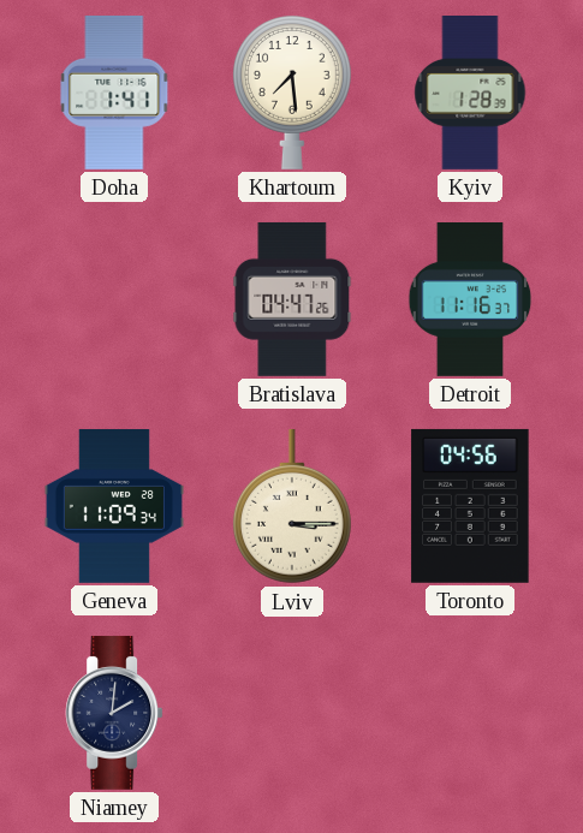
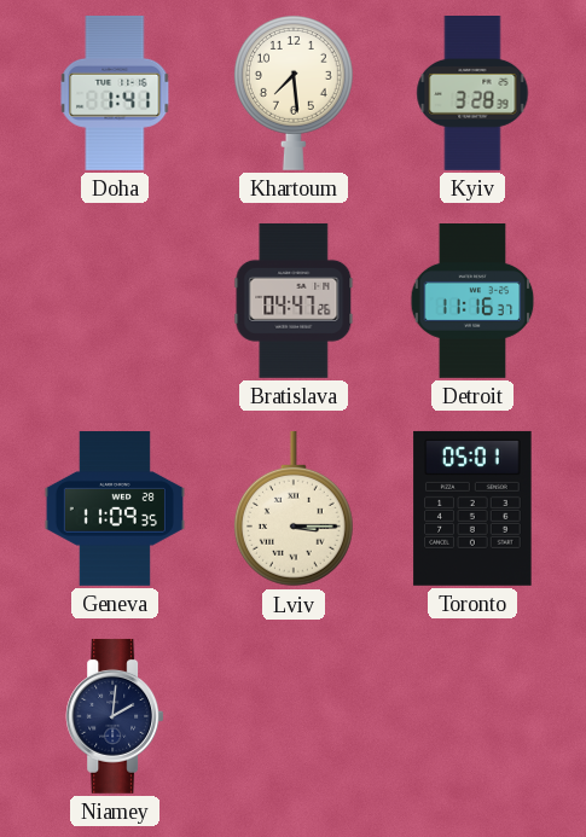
Kyiv: 1:28 -> 3:28
Geneva: 11:09:34 -> 11:09:35
Toronto: 04:56 -> 05:01
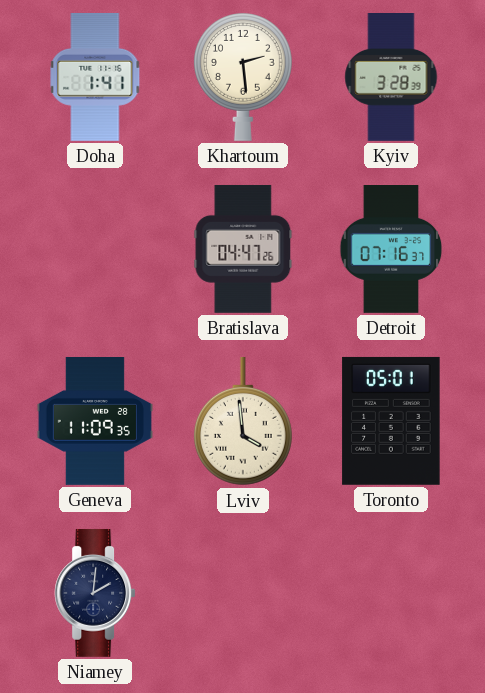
Khartoum: 7:29 -> 2:29
Detroit: 11:16 -> 07:16
Lviv: 3:15 -> 3:59
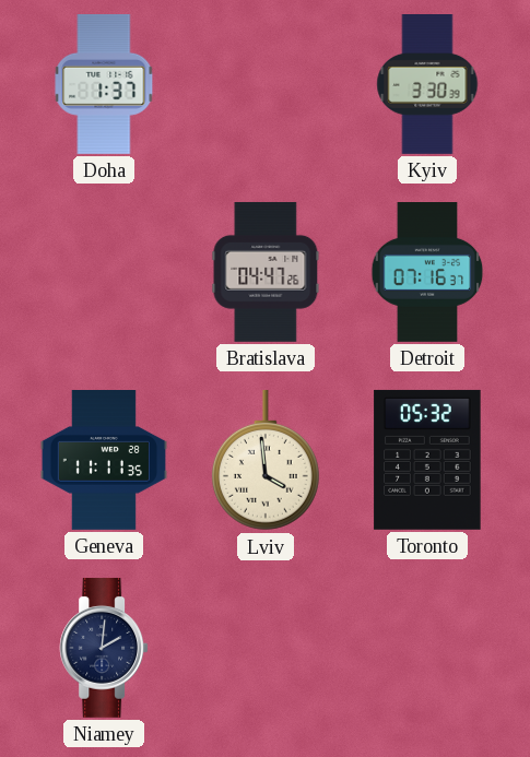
Doha: 1:41 -> 1:37
Khartoum: 2:29 -> none
Kyiv: 3:28 -> 3:30
Geneva: 11:09 -> 11:11
Toronto: 05:01 -> 05:32
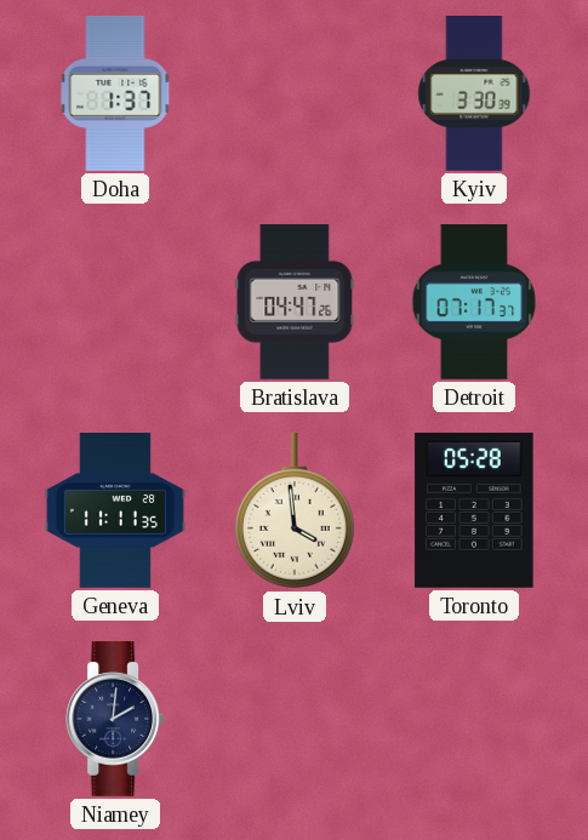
Detroit: 07:16 -> 07:17
Toronto: 05:32 -> 05:28
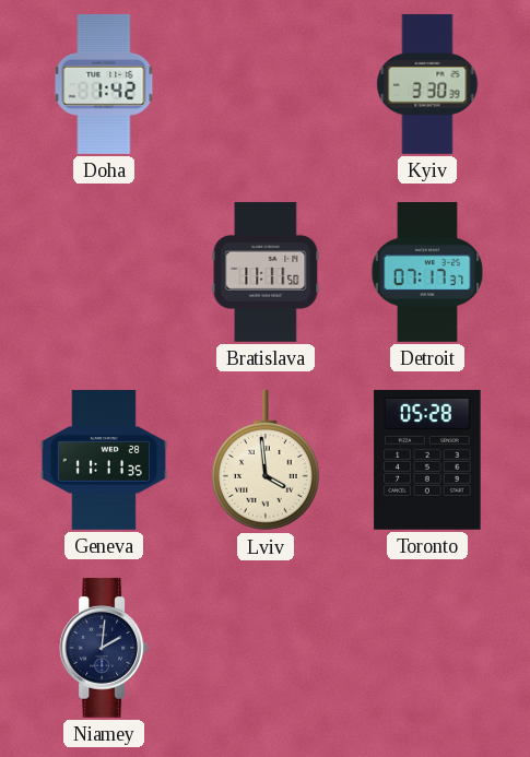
Doha: 1:37 -> 1:42
Bratislava: 04:47 -> 11:11
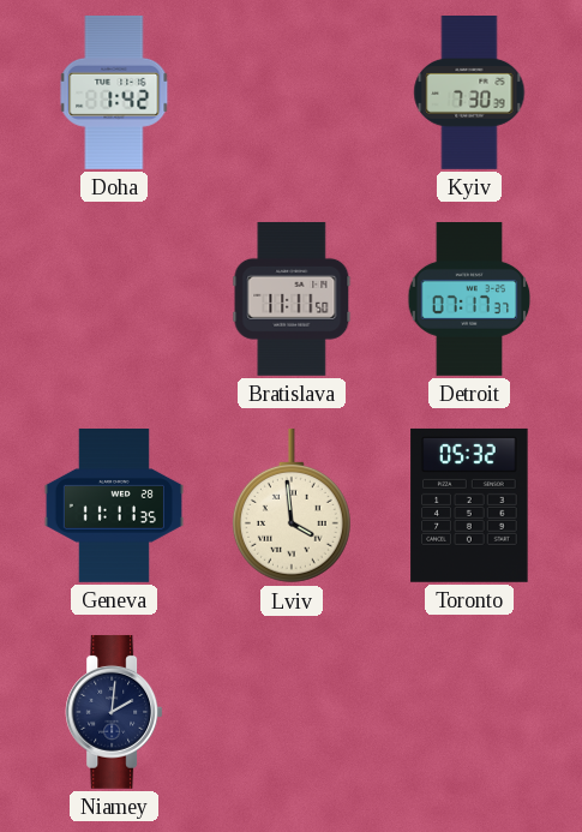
Kyiv: 3:30 -> 7:30
Toronto: 05:28 -> 05:32
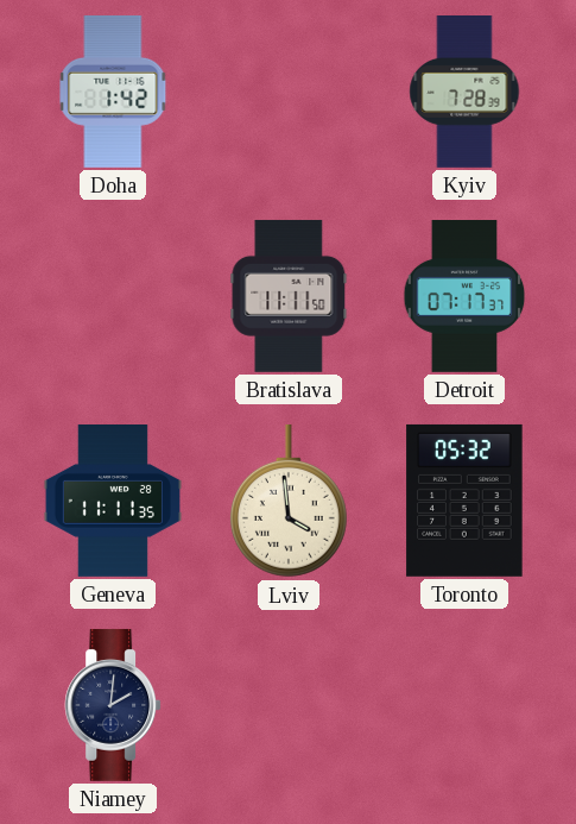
Kyiv: 7:30 -> 7:28
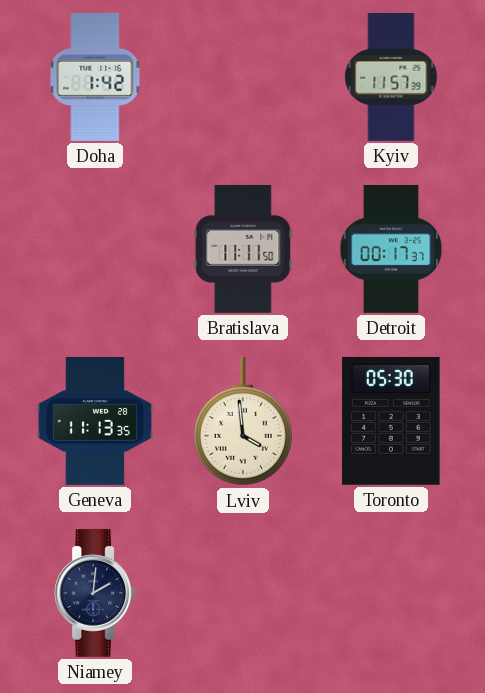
Kyiv: 7:28 -> 11:57
Detroit: 07:17 -> 00:17
Geneva: 11:11 -> 11:13
Toronto: 05:32 -> 05:30
